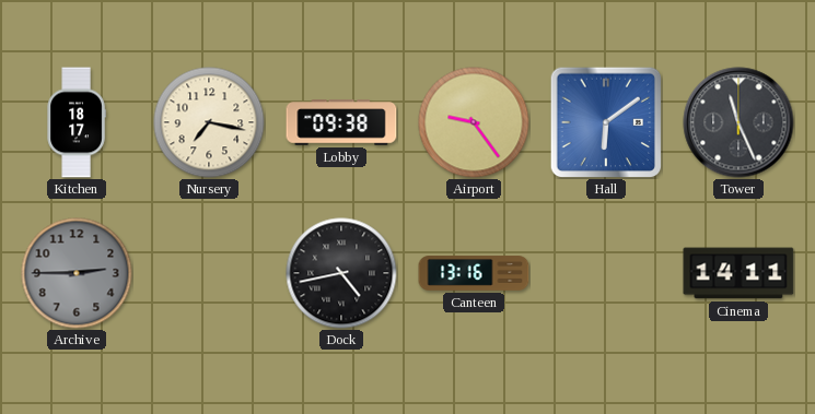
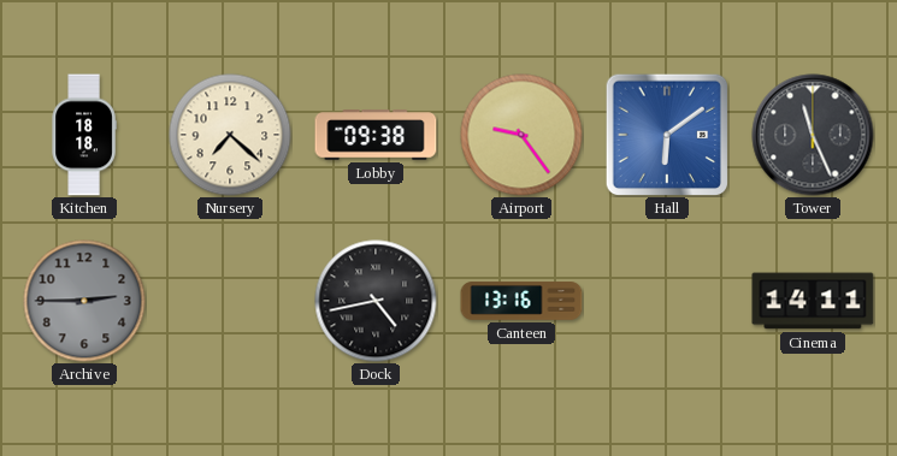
Kitchen: 18:17 -> 18:18
Nursery: 7:17 -> 7:22
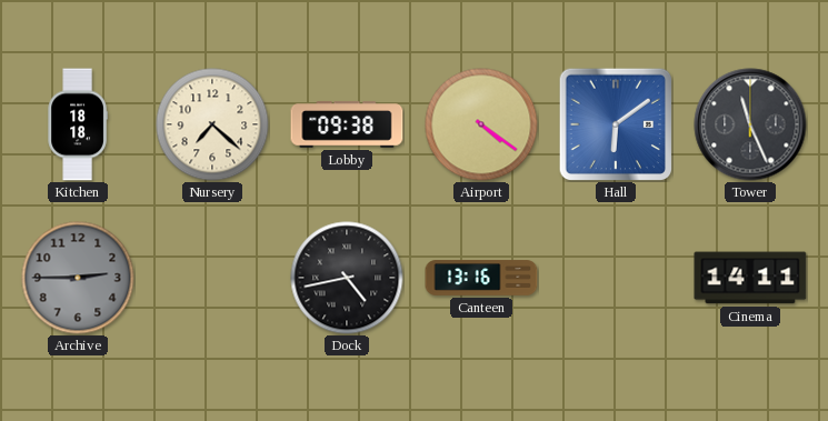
Airport: 9:24 -> 4:21
